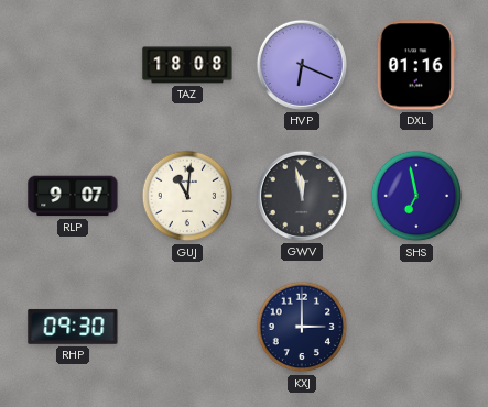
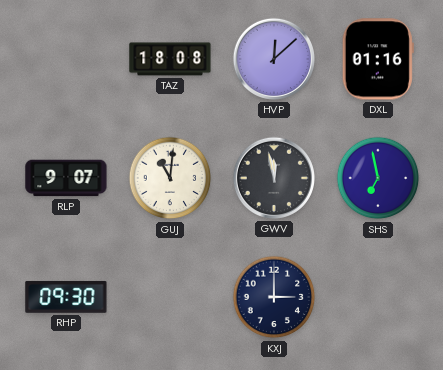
HVP: 6:19 -> 12:08
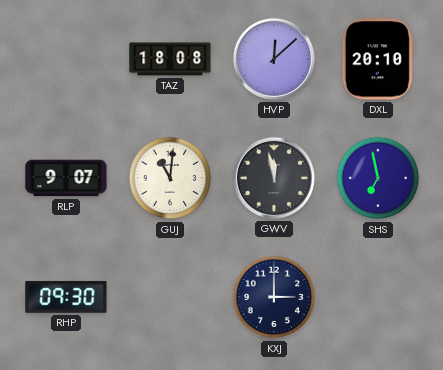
DXL: 01:16 -> 20:10
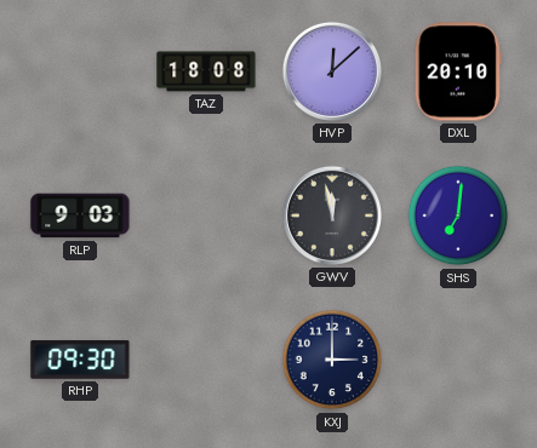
RLP: 9:07 -> 9:03
GUJ: 11:01 -> none
SHS: 6:58 -> 7:01
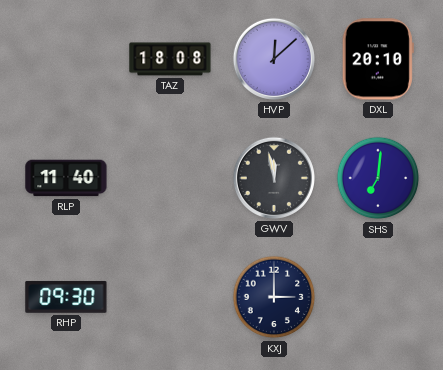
RLP: 9:03 -> 11:40
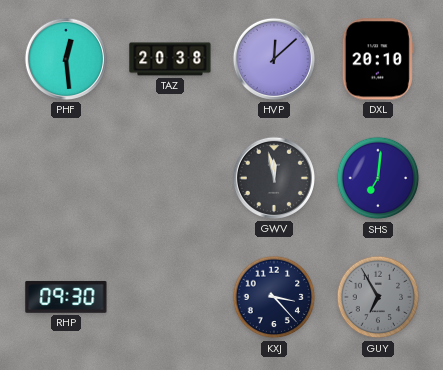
PHF: none -> 12:29
TAZ: 18:08 -> 20:38
RLP: 11:40 -> none
KXJ: 3:00 -> 3:23
GUY: none -> 6:55
